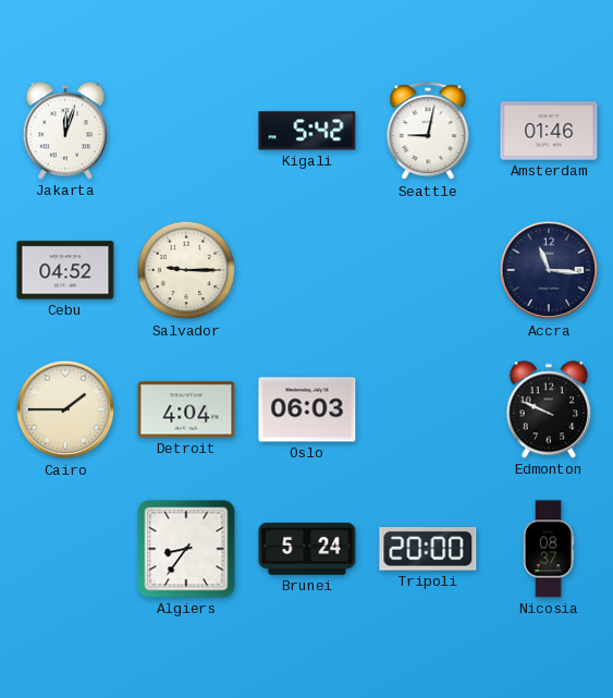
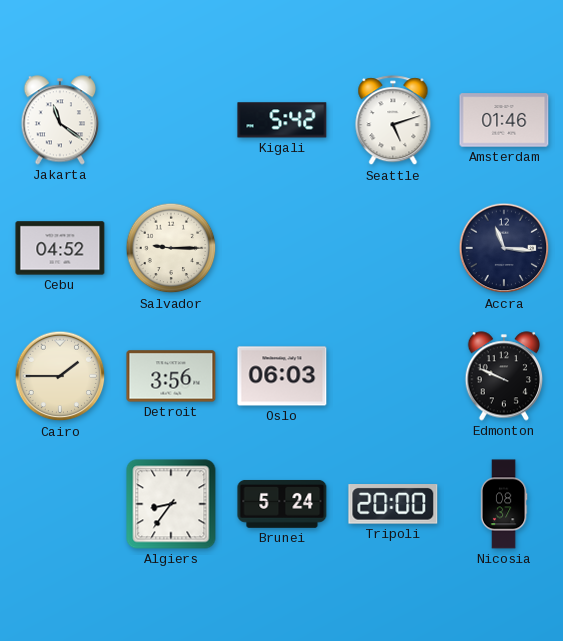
Jakarta: 12:03 -> 11:21
Seattle: 9:02 -> 5:12
Detroit: 4:04 -> 3:56
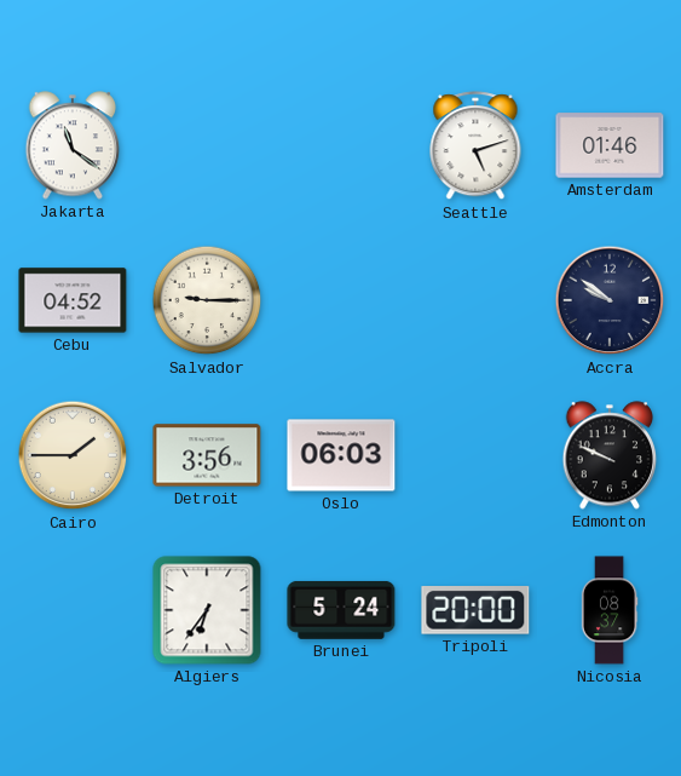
Kigali: 5:42 -> none
Accra: 11:16 -> 9:51
Algiers: 8:36 -> 6:36
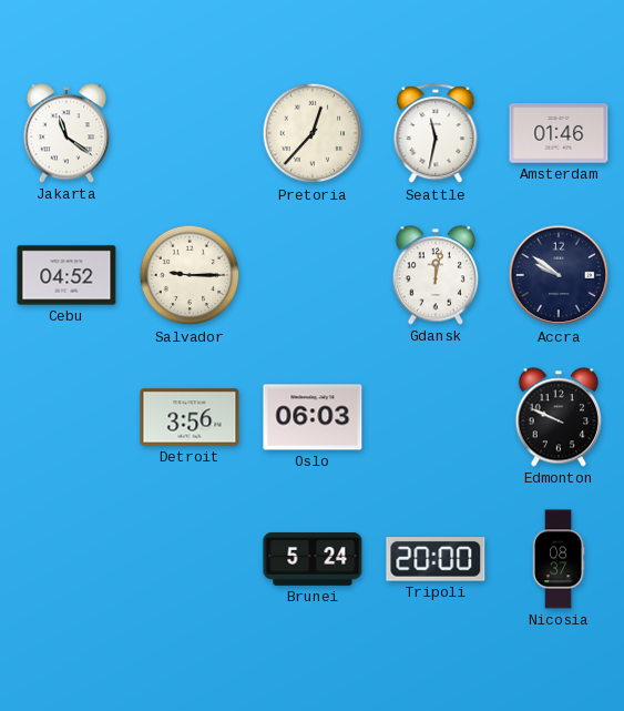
Pretoria: none -> 12:37
Seattle: 5:12 -> 11:32
Gdansk: none -> 12:02
Cairo: 1:45 -> none
Algiers: 6:36 -> none
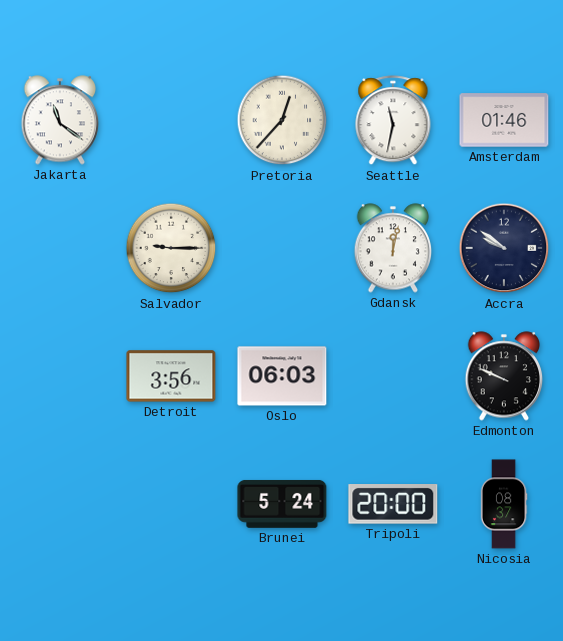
Cebu: 04:52 -> none
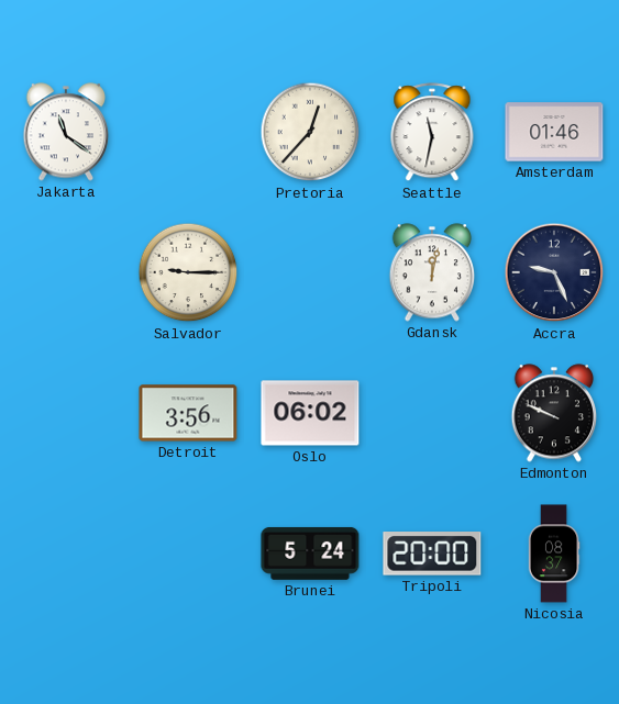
Accra: 9:51 -> 9:26
Oslo: 06:03 -> 06:02
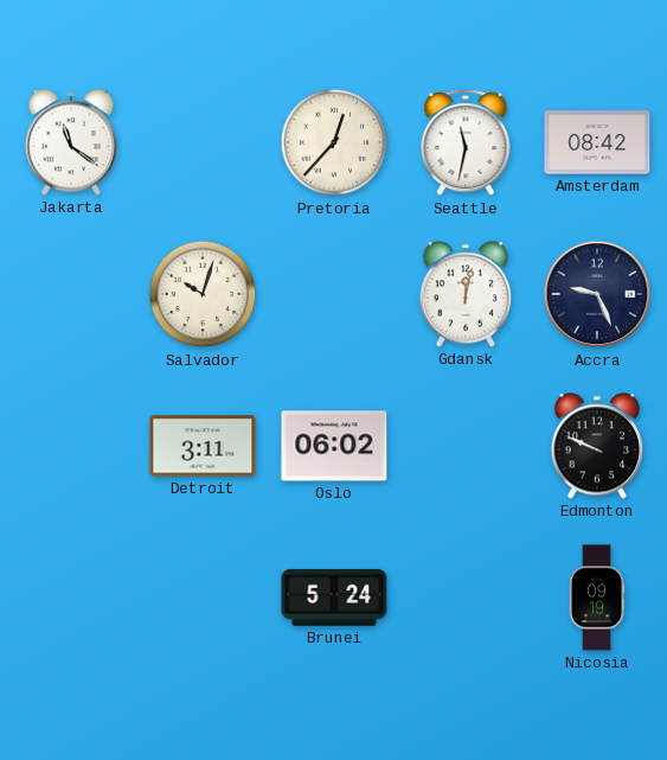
Amsterdam: 01:46 -> 08:42
Salvador: 9:15 -> 10:03
Detroit: 3:56 -> 3:11
Tripoli: 20:00 -> none
Nicosia: 08:37 -> 09:19
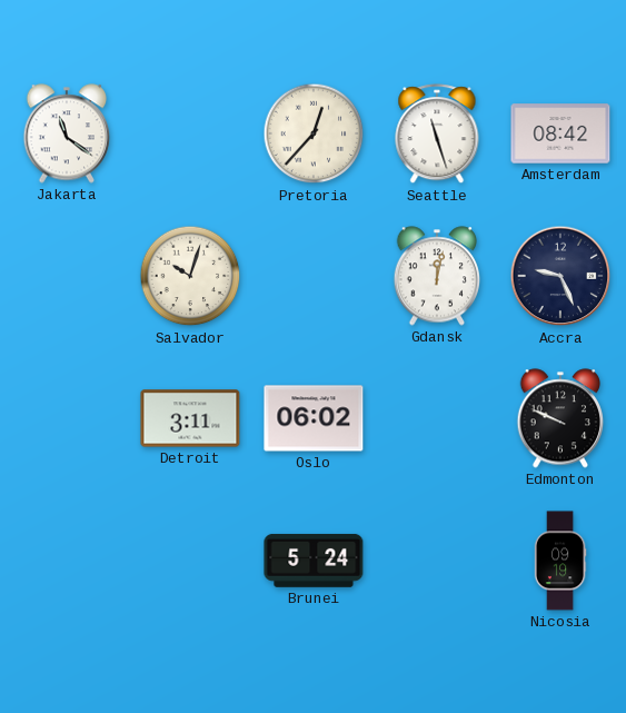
Seattle: 11:32 -> 11:27
